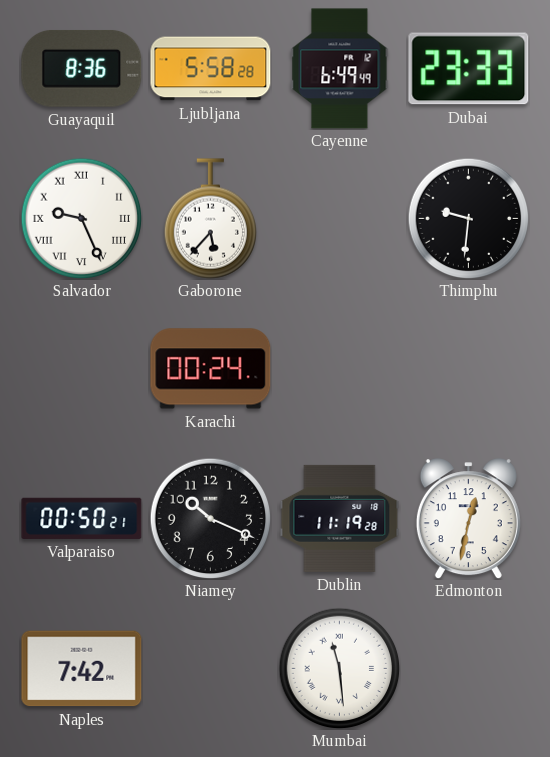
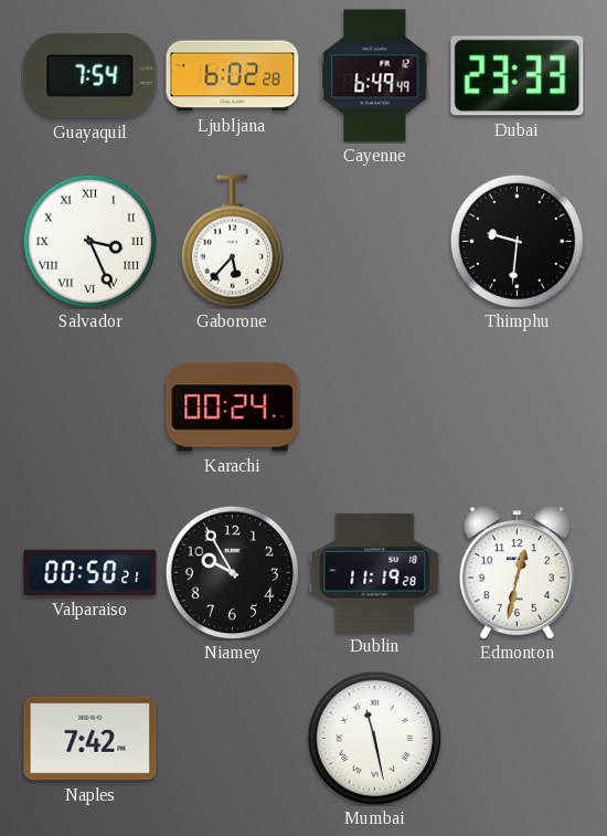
Guayaquil: 8:36 -> 7:54
Ljubljana: 5:58 -> 6:02
Salvador: 9:26 -> 3:26
Niamey: 10:19 -> 9:55
Mumbai: 11:29 -> 11:28
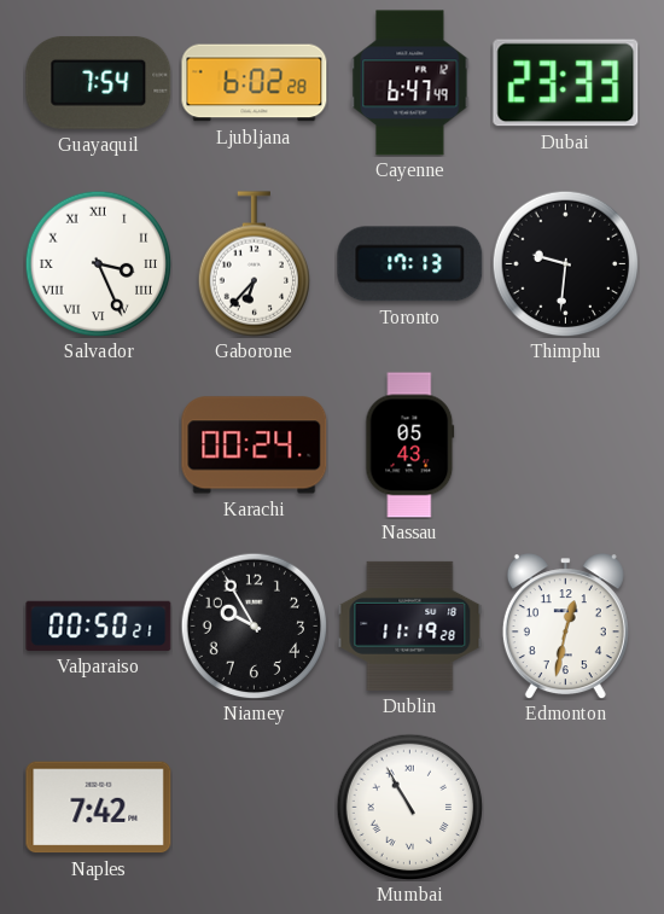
Cayenne: 6:49 -> 6:47
Gaborone: 5:37 -> 6:37
Toronto: none -> 17:13
Nassau: none -> 05:43
Mumbai: 11:28 -> 10:55
